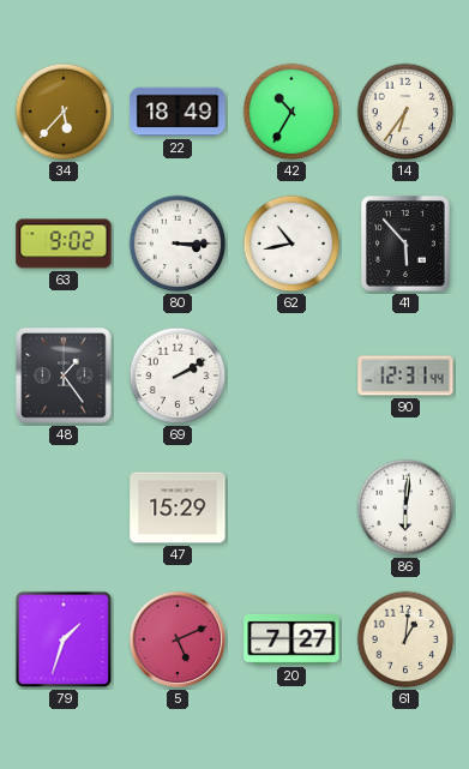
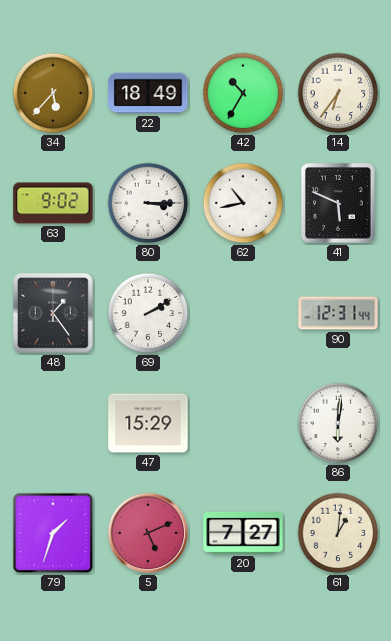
41: 5:53 -> 5:49
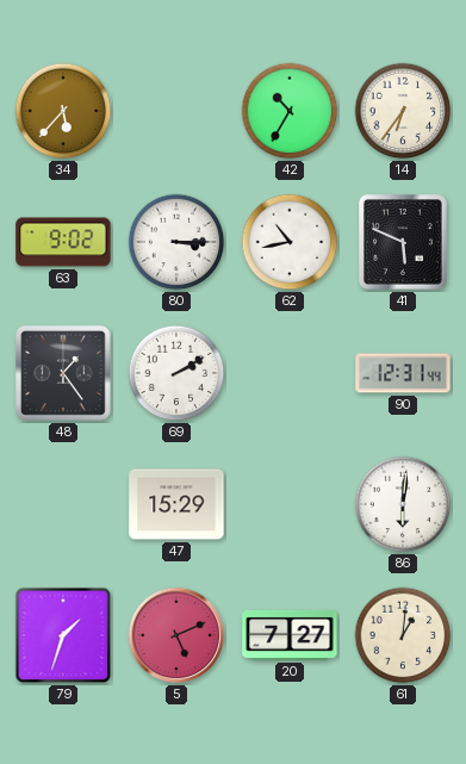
22: 18:49 -> none
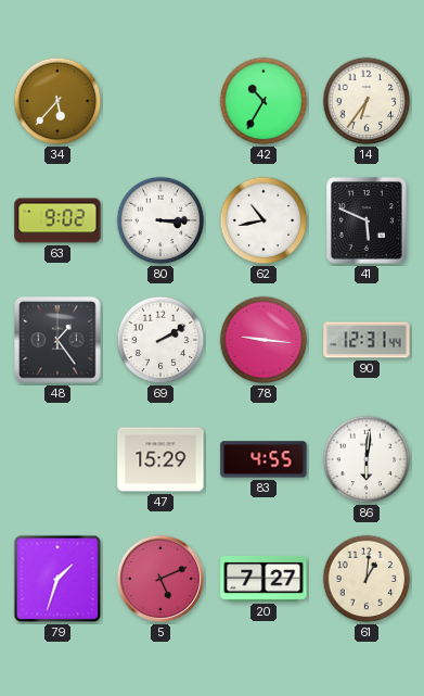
78: none -> 9:16
83: none -> 4:55
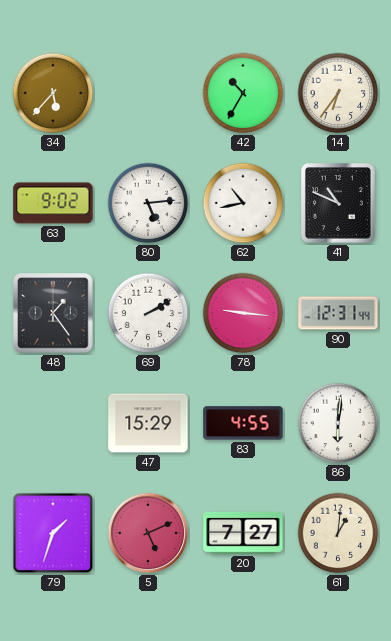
80: 3:15 -> 5:14
41: 5:49 -> 10:49
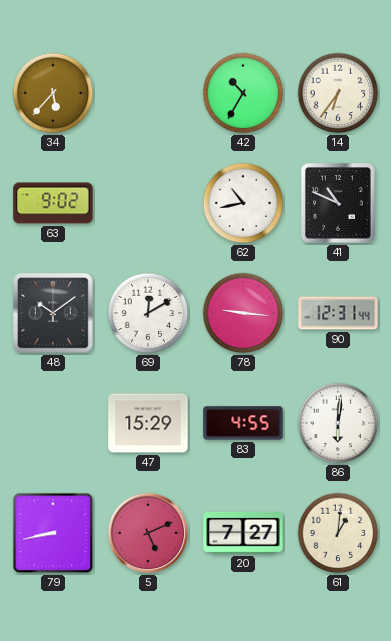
80: 5:14 -> none
48: 1:24 -> 10:09
69: 2:10 -> 12:10
79: 1:33 -> 8:43
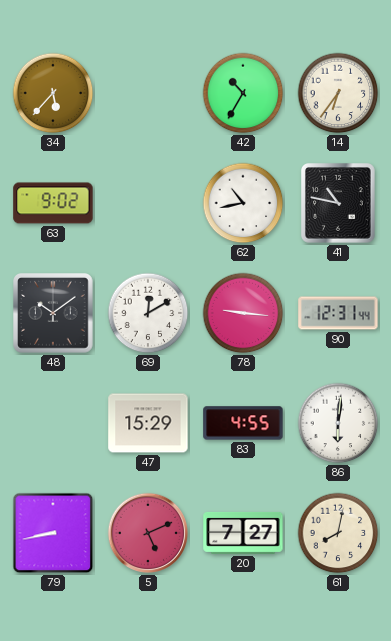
41: 10:49 -> 10:47
61: 1:01 -> 8:02
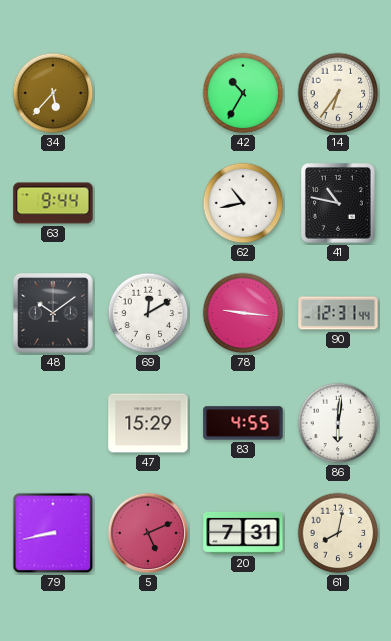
63: 9:02 -> 9:44
20: 7:27 -> 7:31
